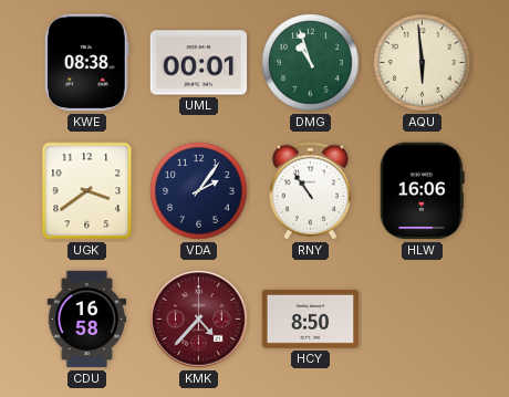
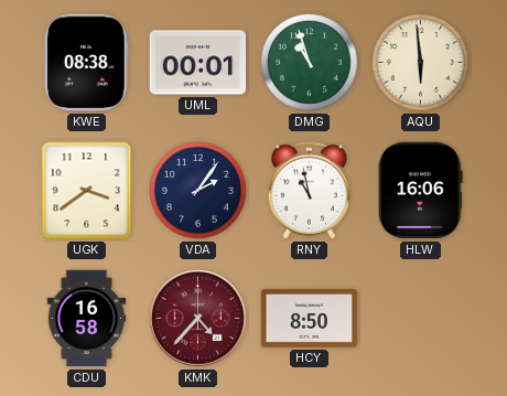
RNY: 10:54 -> 10:58
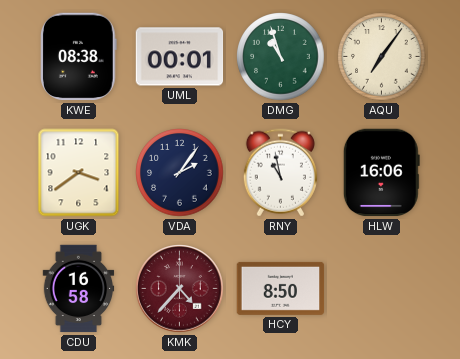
AQU: 5:59 -> 7:06
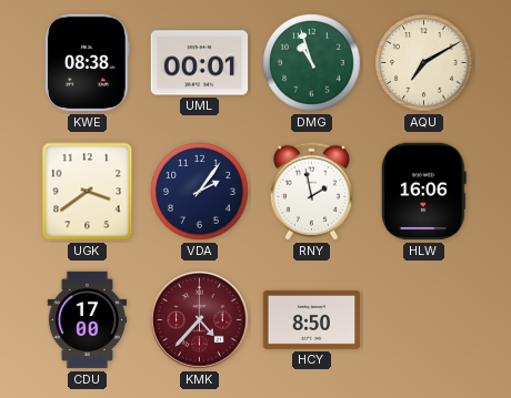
AQU: 7:06 -> 7:10
RNY: 10:58 -> 1:58
CDU: 16:58 -> 17:00
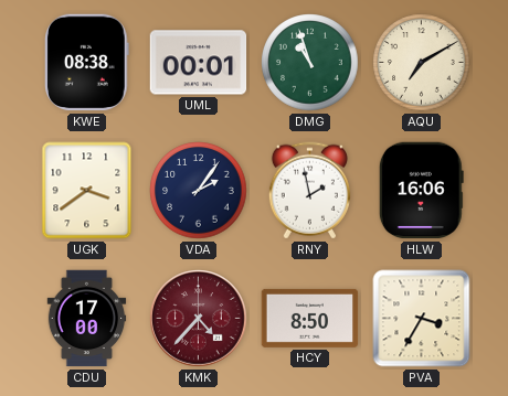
PVA: none -> 3:35
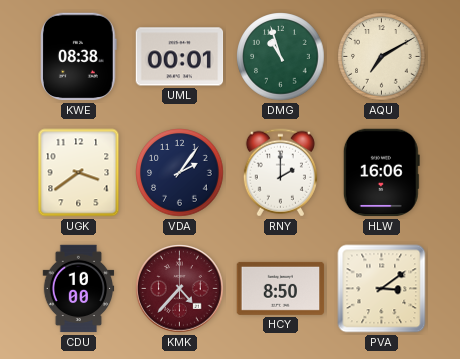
RNY: 1:58 -> 2:00
CDU: 17:00 -> 10:00
PVA: 3:35 -> 3:09
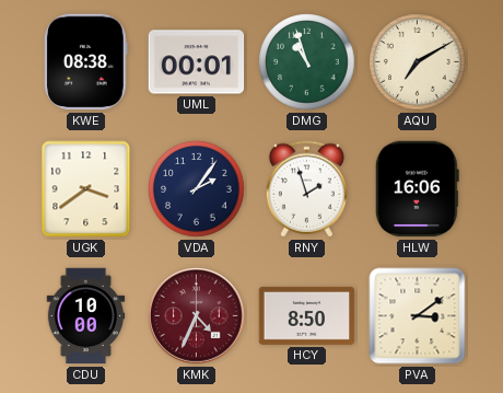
RNY: 2:00 -> 1:57
KMK: 4:37 -> 4:34
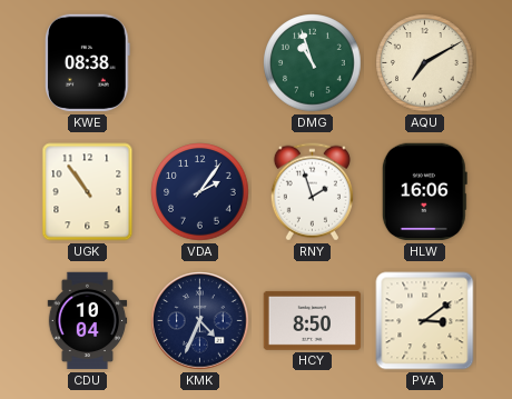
UML: 00:01 -> none
UGK: 3:39 -> 10:54
CDU: 10:00 -> 10:04
KMK dial: burgundy -> navy
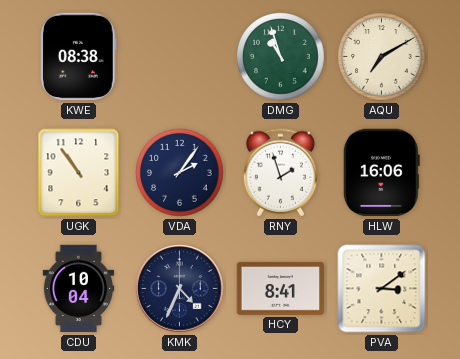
HCY: 8:50 -> 8:41
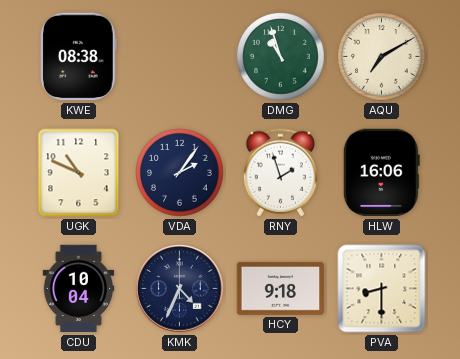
UGK: 10:54 -> 10:49
HCY: 8:41 -> 9:18
PVA: 3:09 -> 8:30
